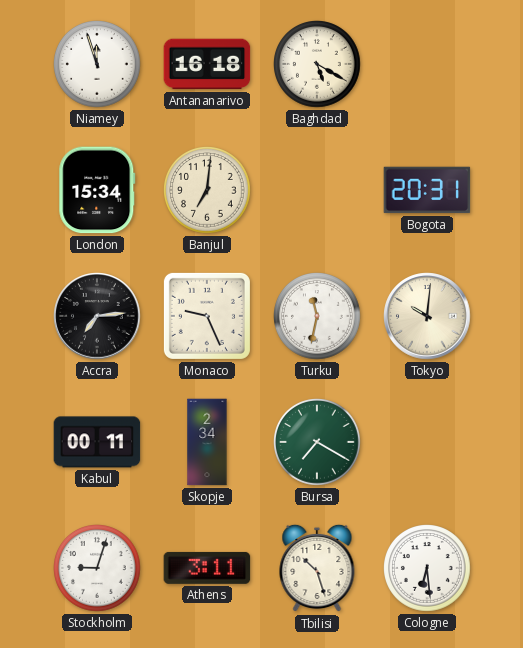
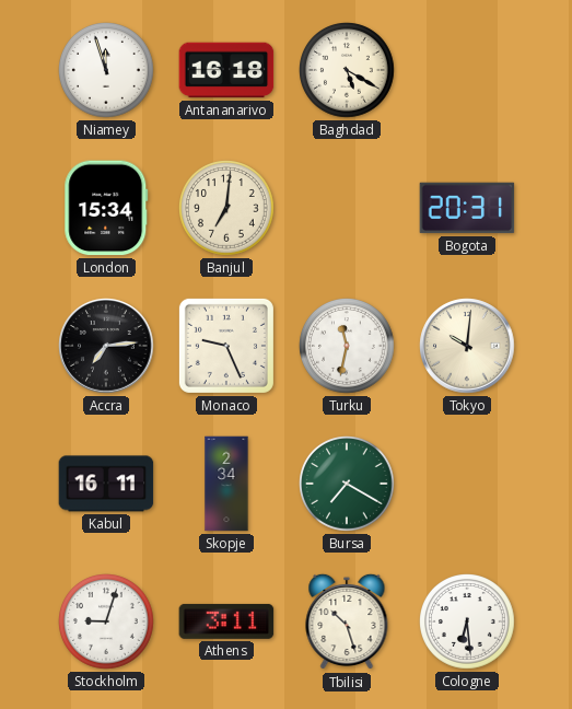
Kabul: 00:11 -> 16:11
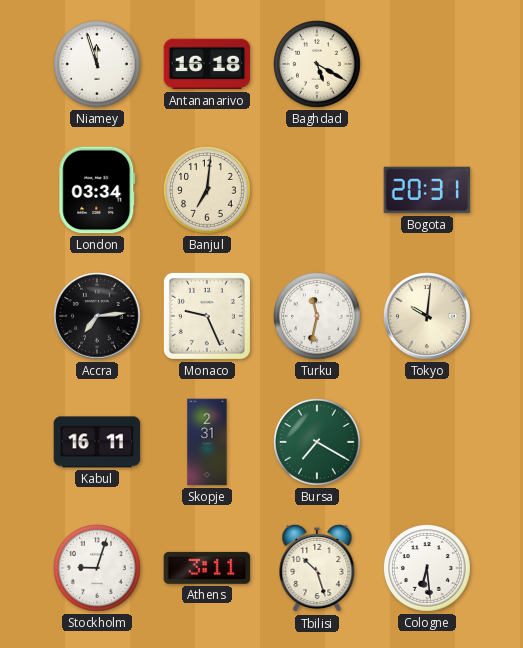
London: 15:34 -> 03:34
Skopje: 2:34 -> 2:31
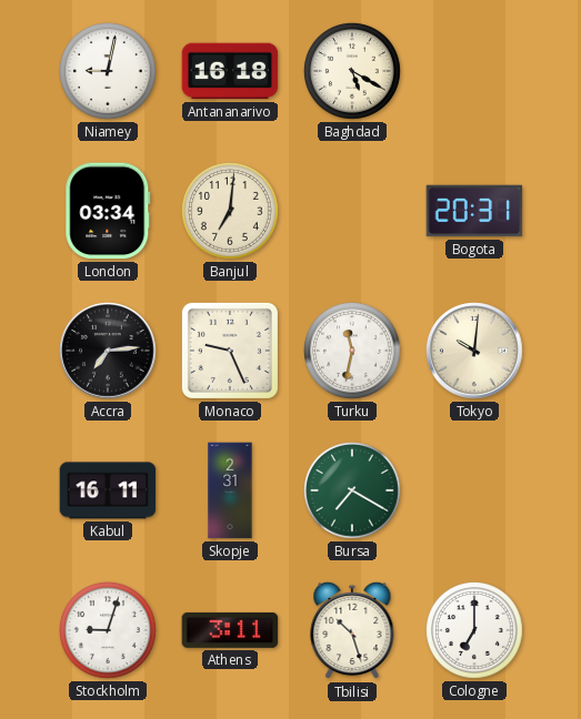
Niamey: 11:57 -> 9:02
Cologne: 6:29 -> 7:00
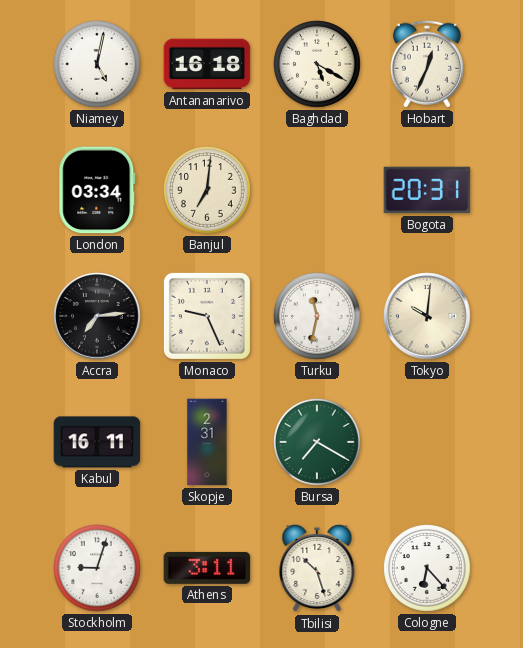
Niamey: 9:02 -> 5:02
Hobart: none -> 12:34
Cologne: 7:00 -> 6:23
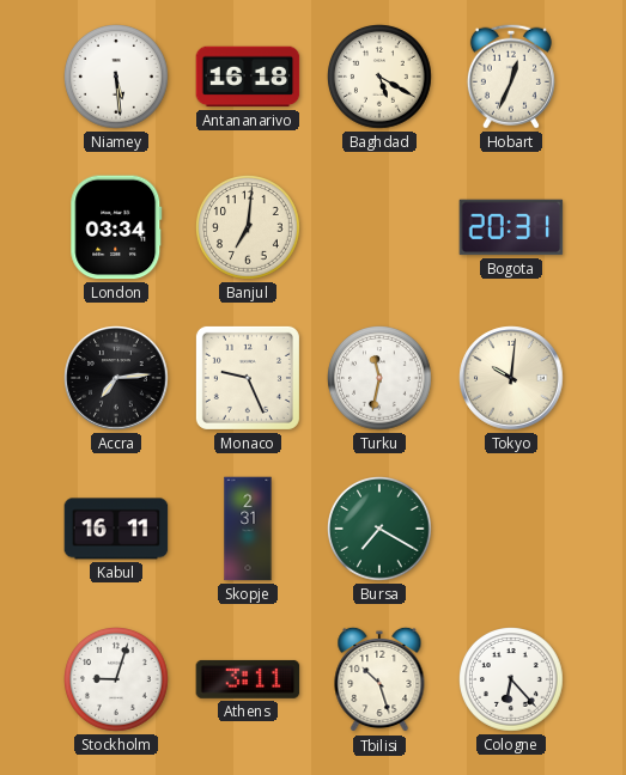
Niamey: 5:02 -> 5:29
